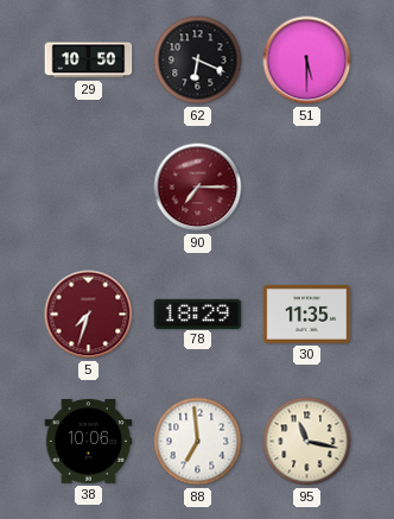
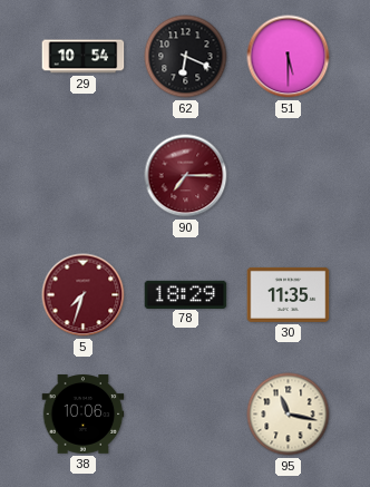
29: 10:50 -> 10:54
88: 6:59 -> none
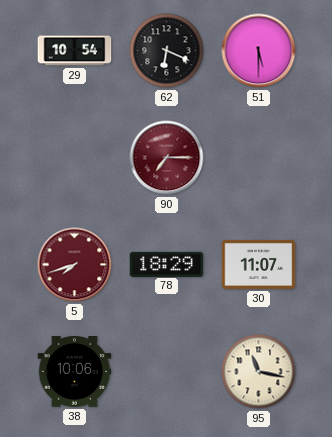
5: 7:33 -> 7:42
30: 11:35 -> 11:07
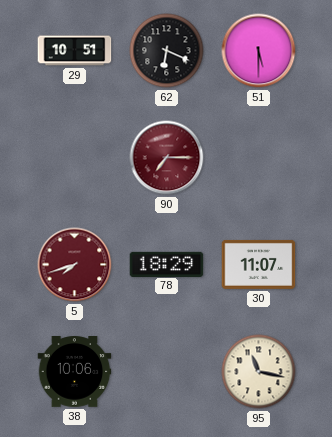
29: 10:54 -> 10:51
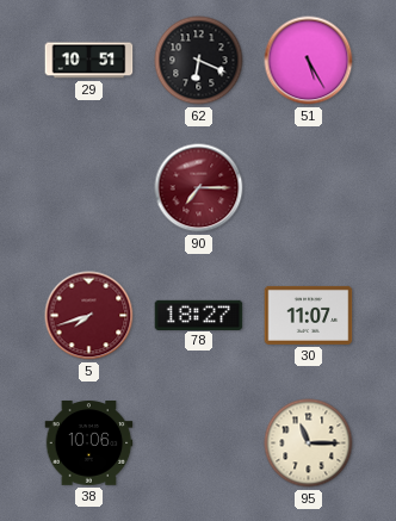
51: 5:30 -> 5:25
78: 18:29 -> 18:27
95: 11:17 -> 11:15
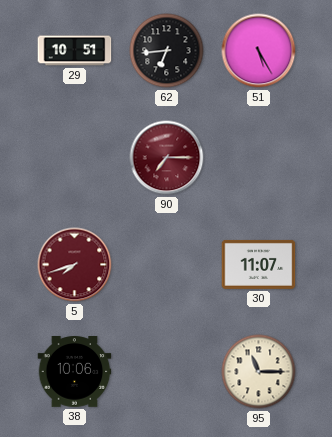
62: 6:19 -> 6:44
78: 18:27 -> none
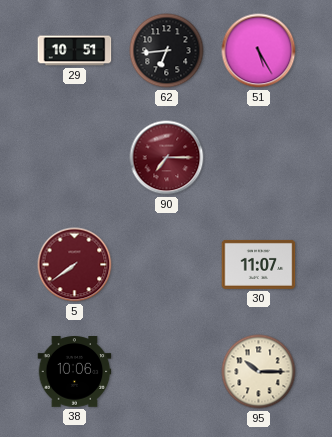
5: 7:42 -> 7:39
95: 11:15 -> 10:15
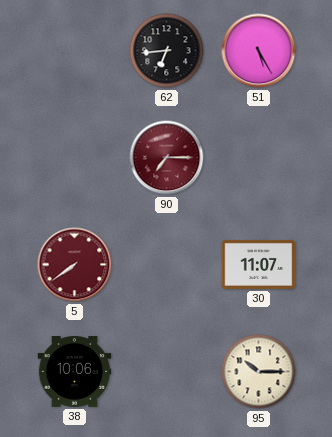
29: 10:51 -> none
